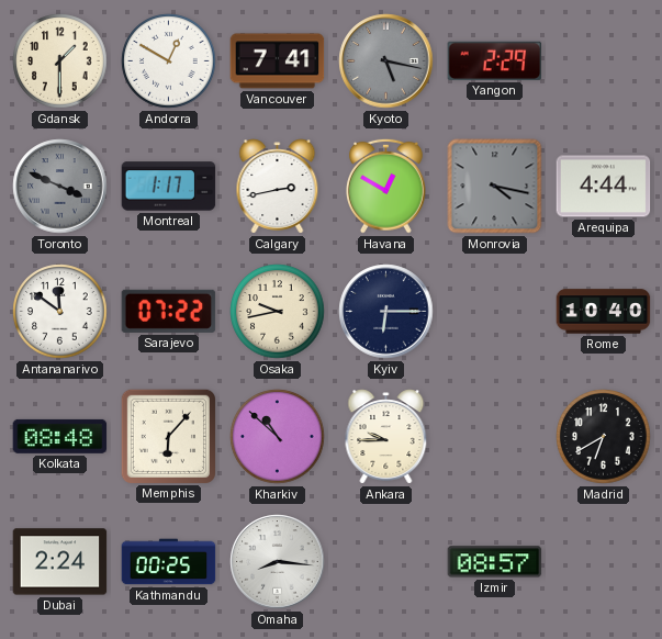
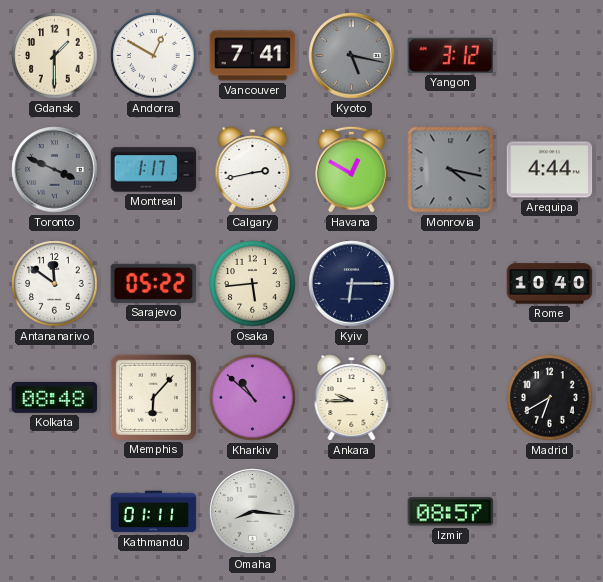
Yangon: 2:29 -> 3:12
Sarajevo: 07:22 -> 05:22
Osaka: 9:43 -> 5:44
Dubai: 2:24 -> none
Kathmandu: 00:25 -> 01:11
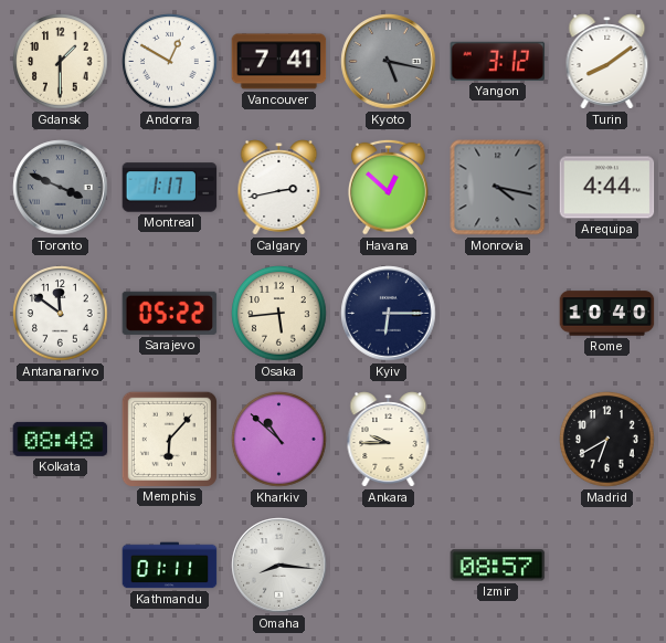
Turin: none -> 8:09
Havana: 12:50 -> 12:52
